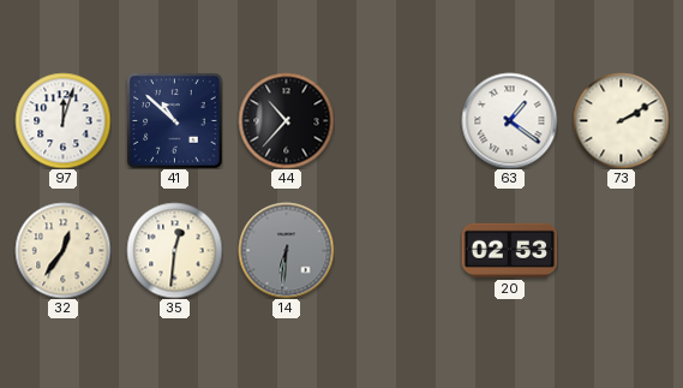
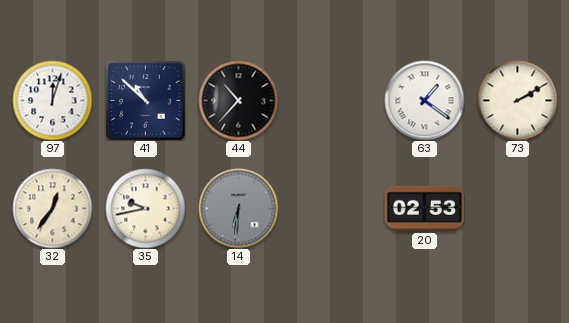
35: 12:31 -> 9:43
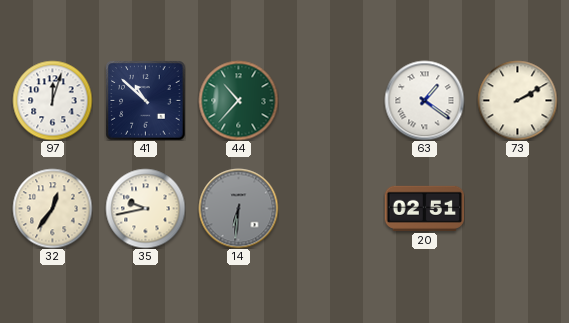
44 dial: black -> green
20: 02:53 -> 02:51
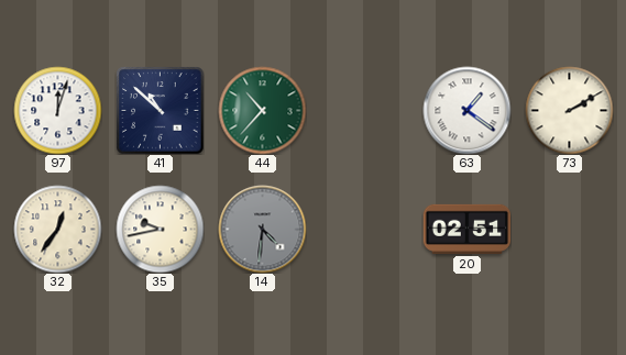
14: 6:31 -> 4:31
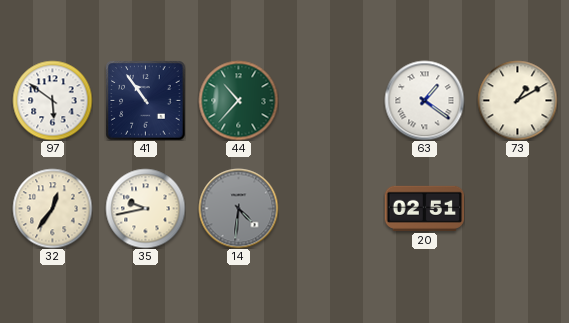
97: 12:03 -> 5:51
41: 10:52 -> 10:54
73: 2:10 -> 1:10
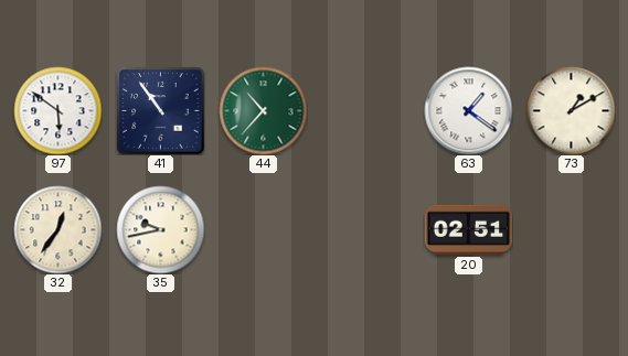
14: 4:31 -> none
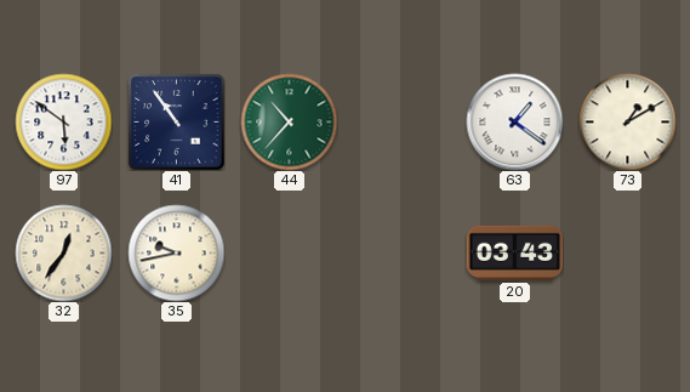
20: 02:51 -> 03:43
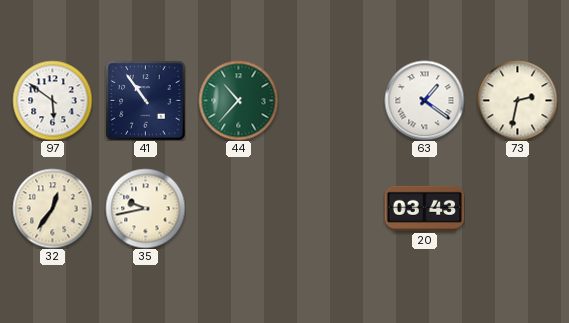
73: 1:10 -> 2:32
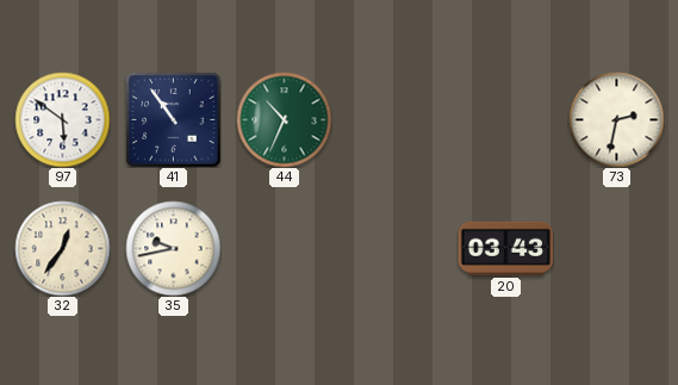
44: 10:37 -> 10:34
63: 1:21 -> none
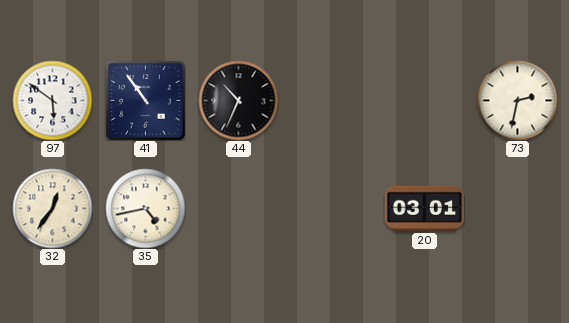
44 dial: green -> black
35: 9:43 -> 4:43
20: 03:43 -> 03:01
